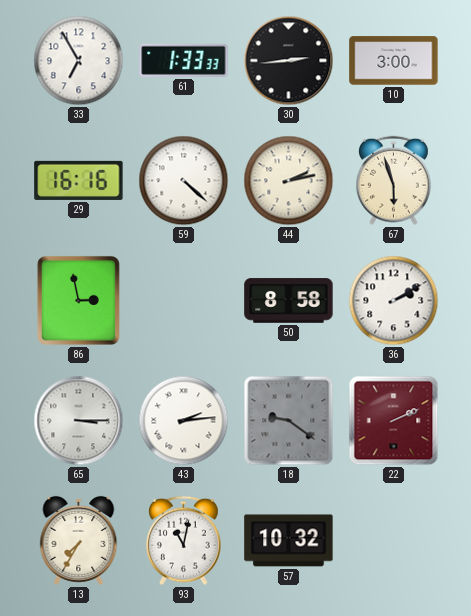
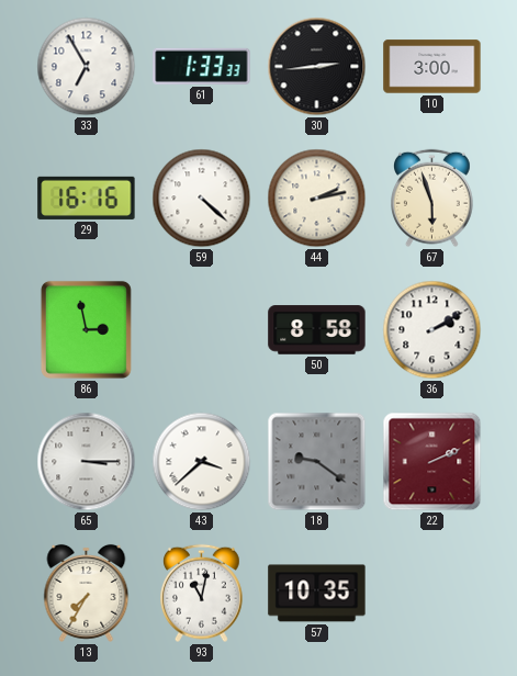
43: 2:14 -> 3:38
57: 10:32 -> 10:35
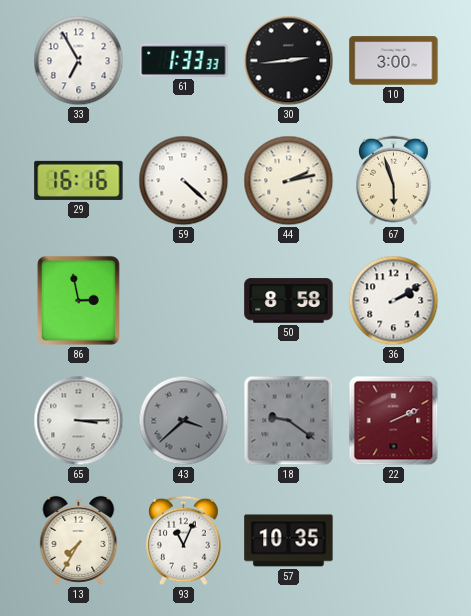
43 dial: white -> grey
93: 11:02 -> 11:04
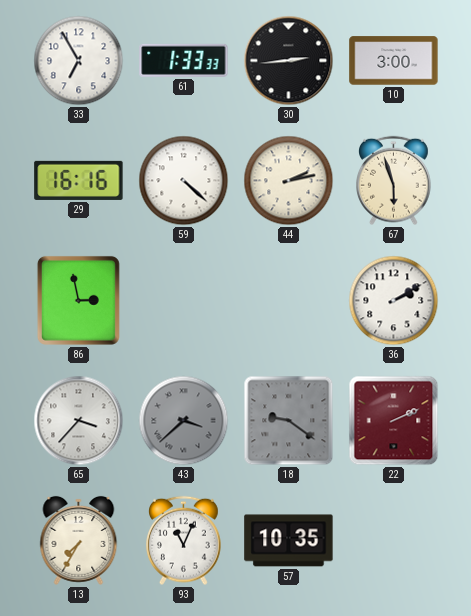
50: 8:58 -> none
65: 3:15 -> 3:37
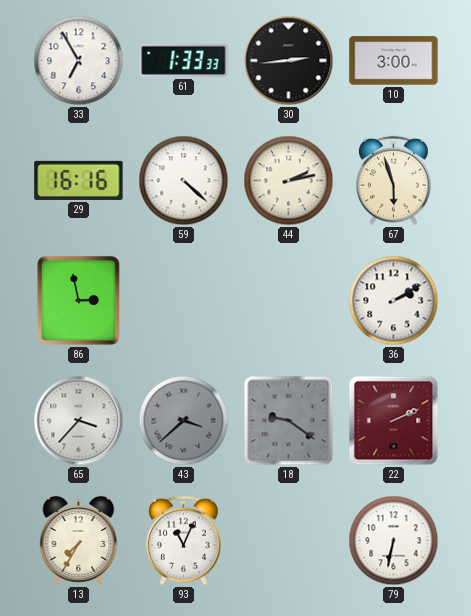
57: 10:35 -> none
79: none -> 6:32
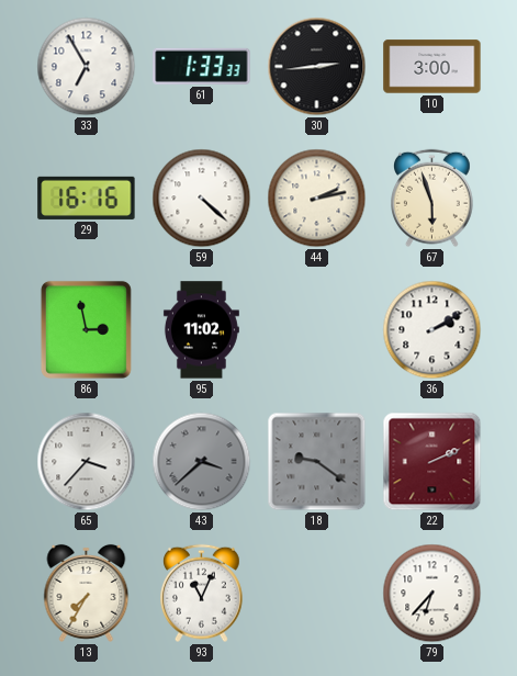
95: none -> 11:02
79: 6:32 -> 6:37
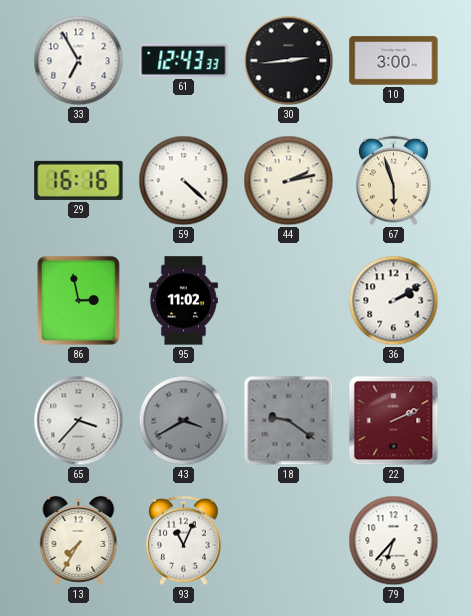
61: 1:33 -> 12:43
43: 3:38 -> 3:40
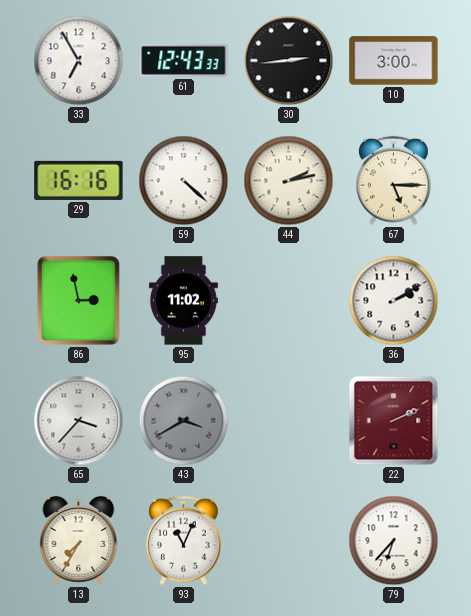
67: 5:57 -> 5:15
18: 9:21 -> none
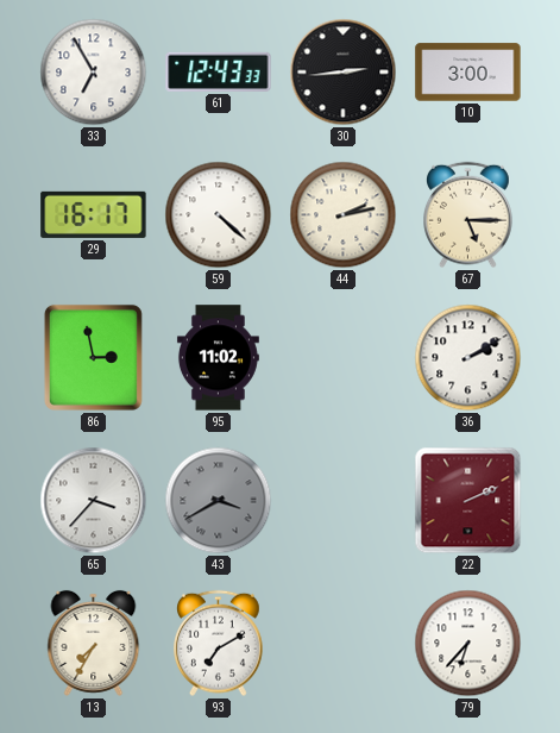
29: 16:16 -> 16:17
93: 11:04 -> 7:10
